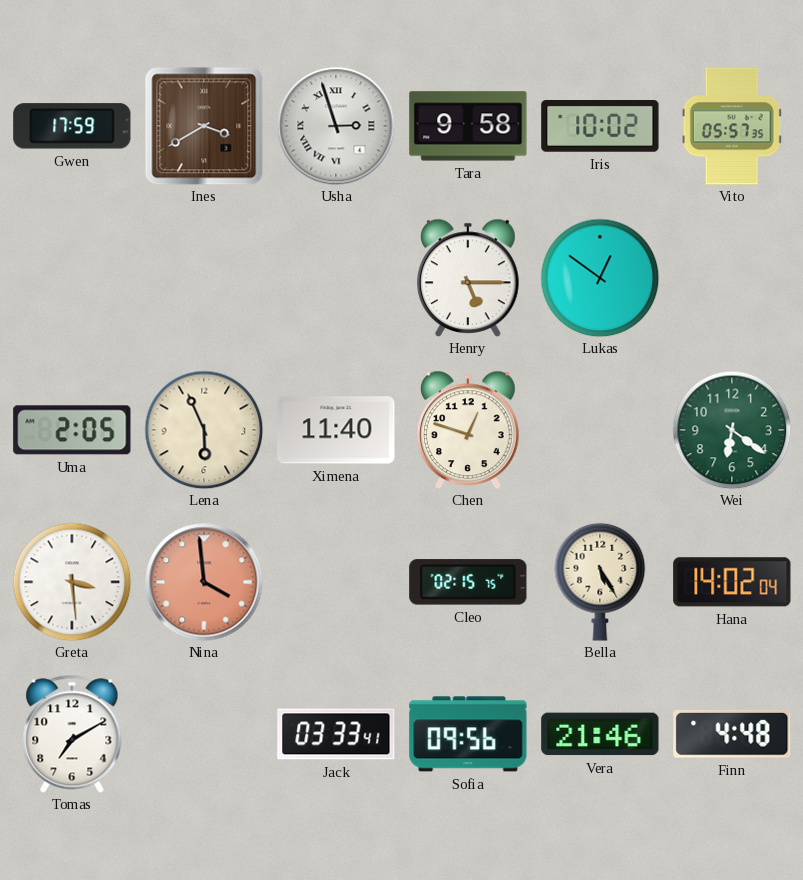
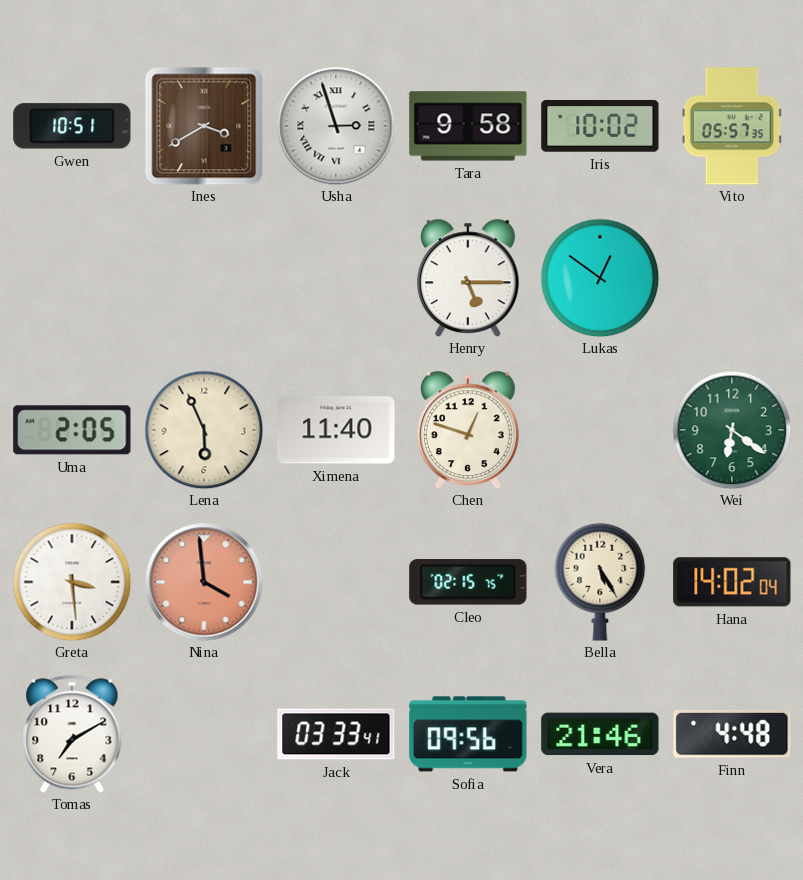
Gwen: 17:59 -> 10:51
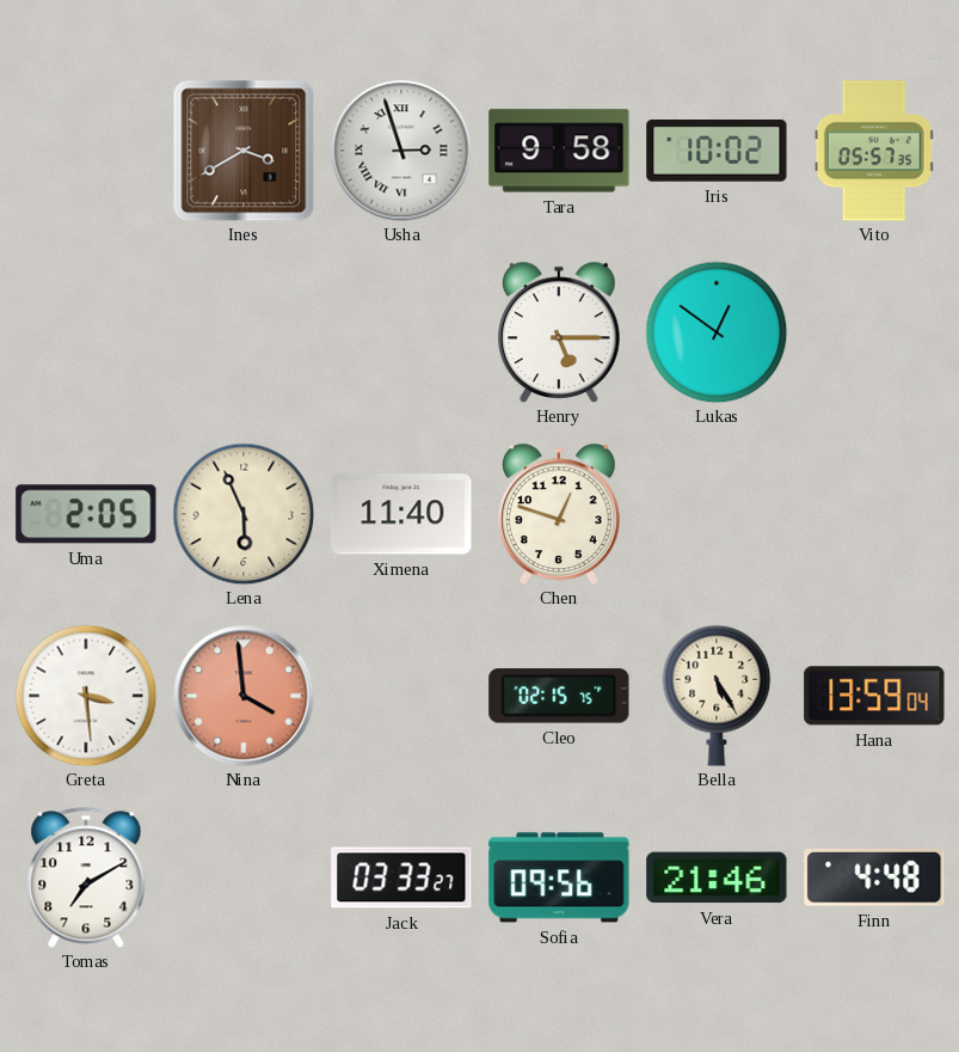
Gwen: 10:51 -> none
Wei: 6:21 -> none
Hana: 14:02 -> 13:59
Jack: 03:33:41 -> 03:33:27
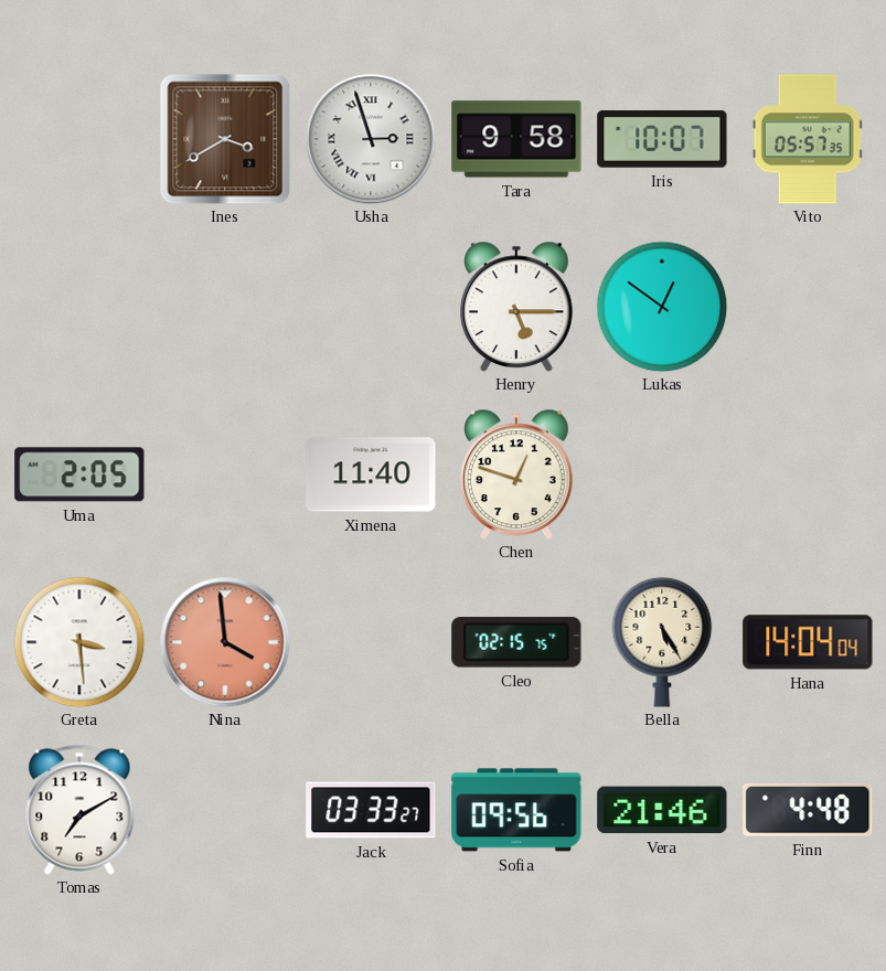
Iris: 10:02 -> 10:07
Lena: 5:56 -> none
Hana: 13:59 -> 14:04
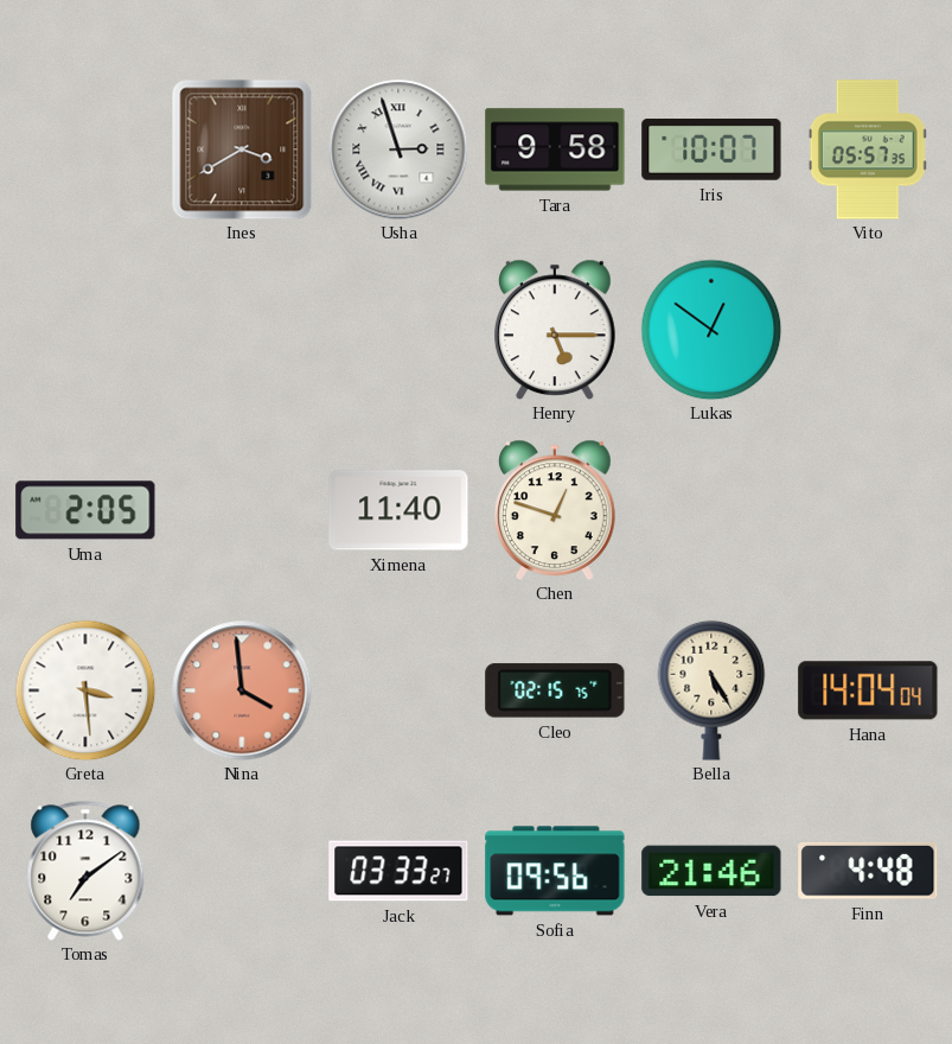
Tomas: 7:10 -> 7:09
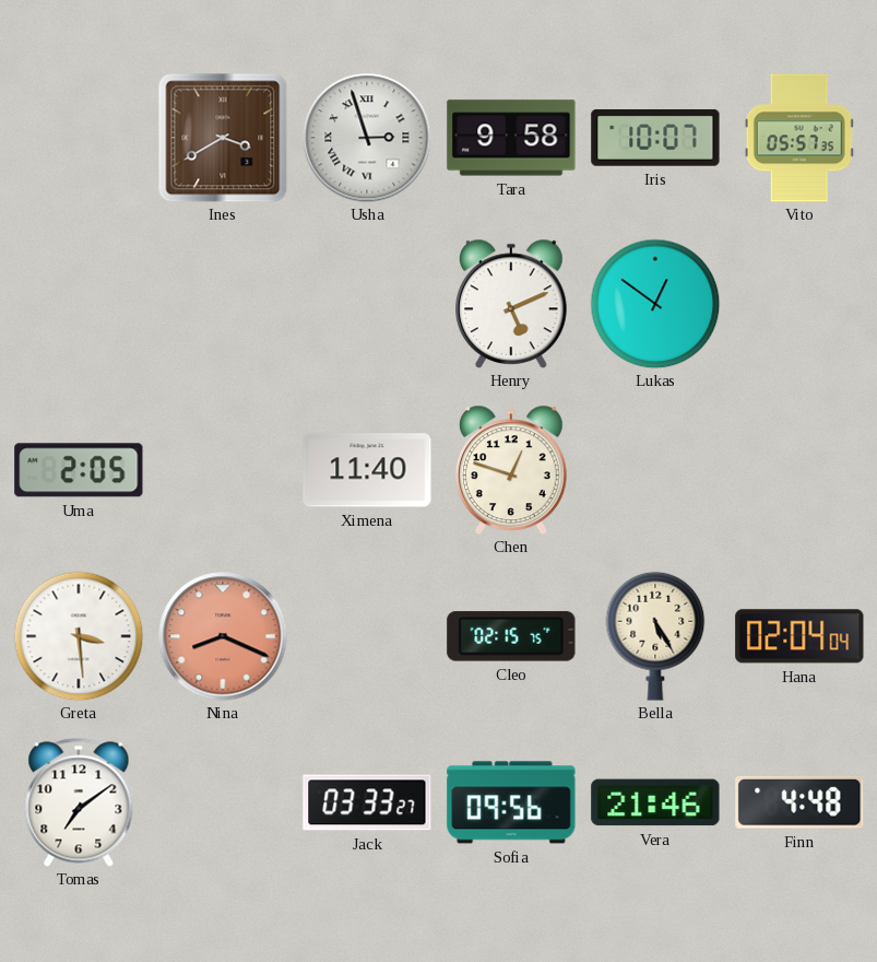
Henry: 5:15 -> 5:11
Nina: 3:59 -> 8:19
Hana: 14:04 -> 02:04
